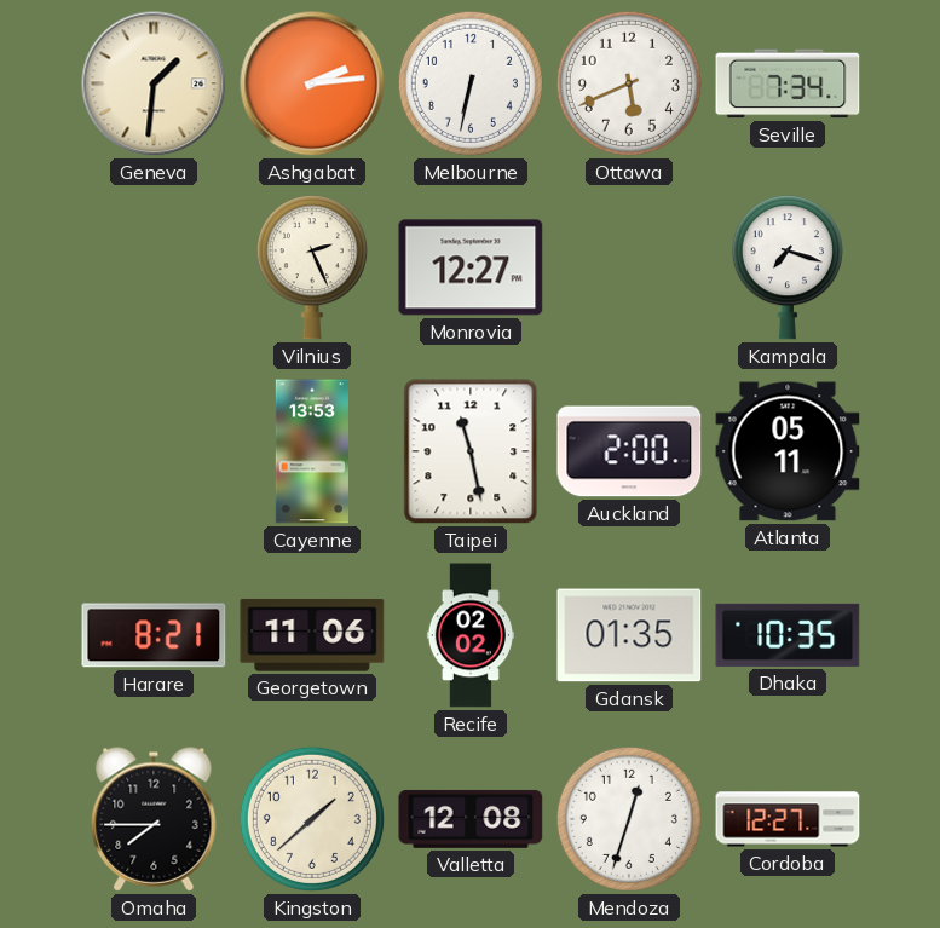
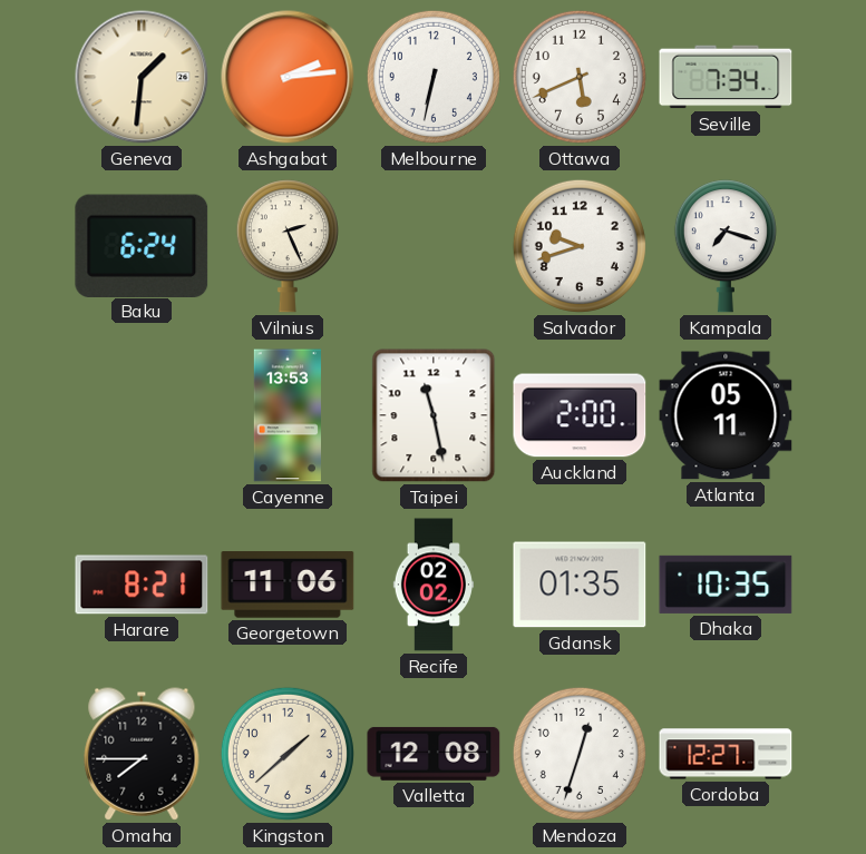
Baku: none -> 6:24
Monrovia: 12:27 -> none
Salvador: none -> 9:42
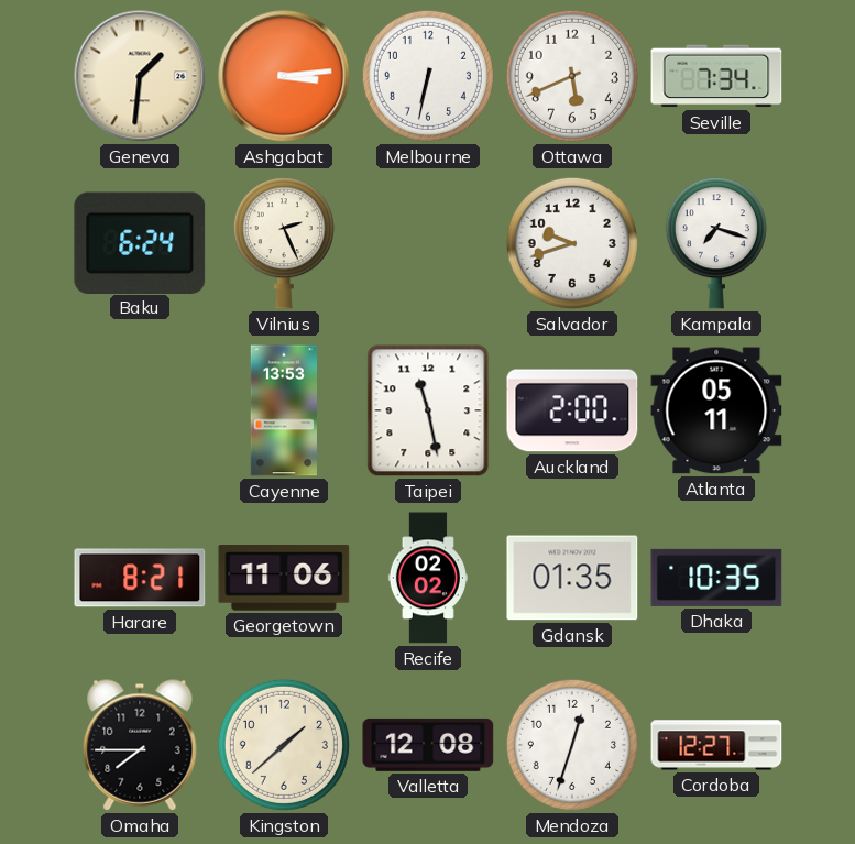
Ashgabat: 2:14 -> 3:14
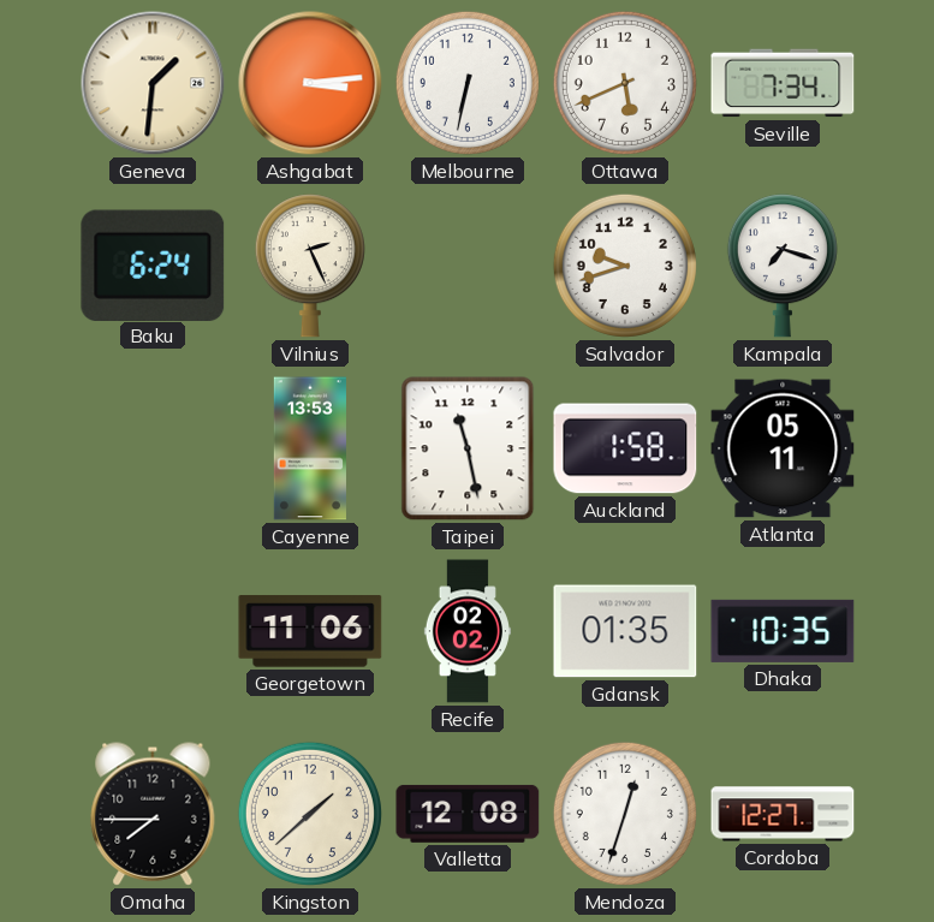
Auckland: 2:00 -> 1:58
Harare: 8:21 -> none
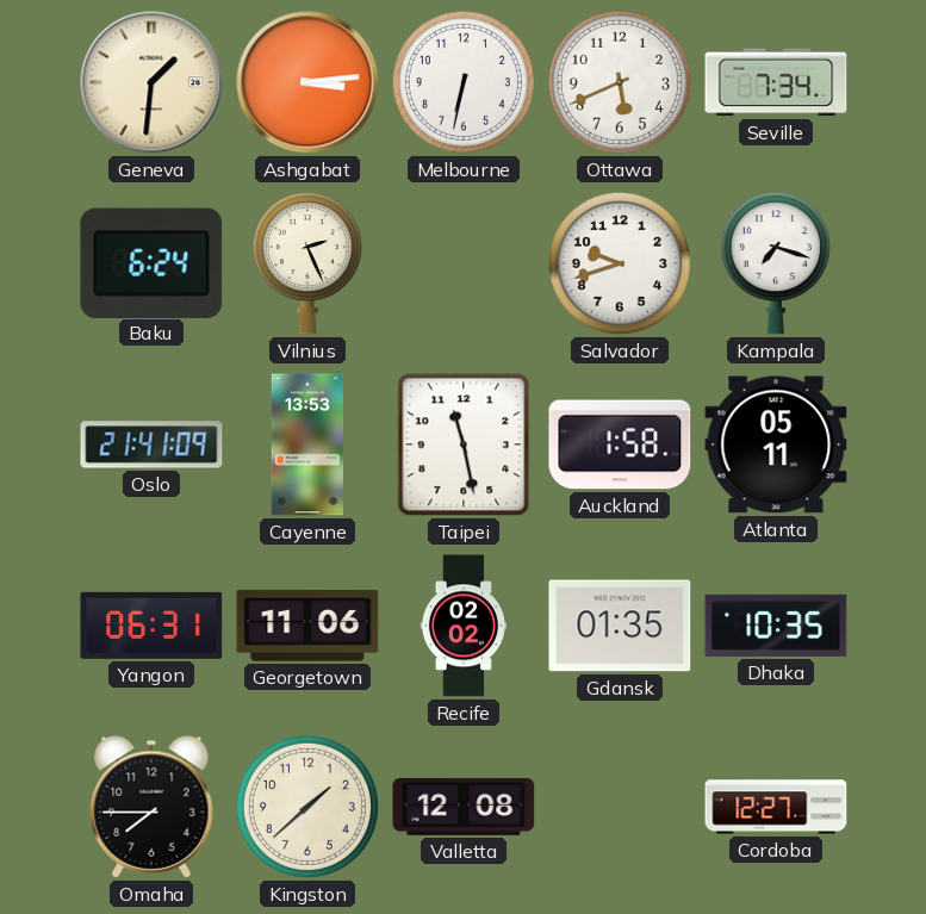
Oslo: none -> 21:41
Yangon: none -> 06:31
Mendoza: 12:33 -> none
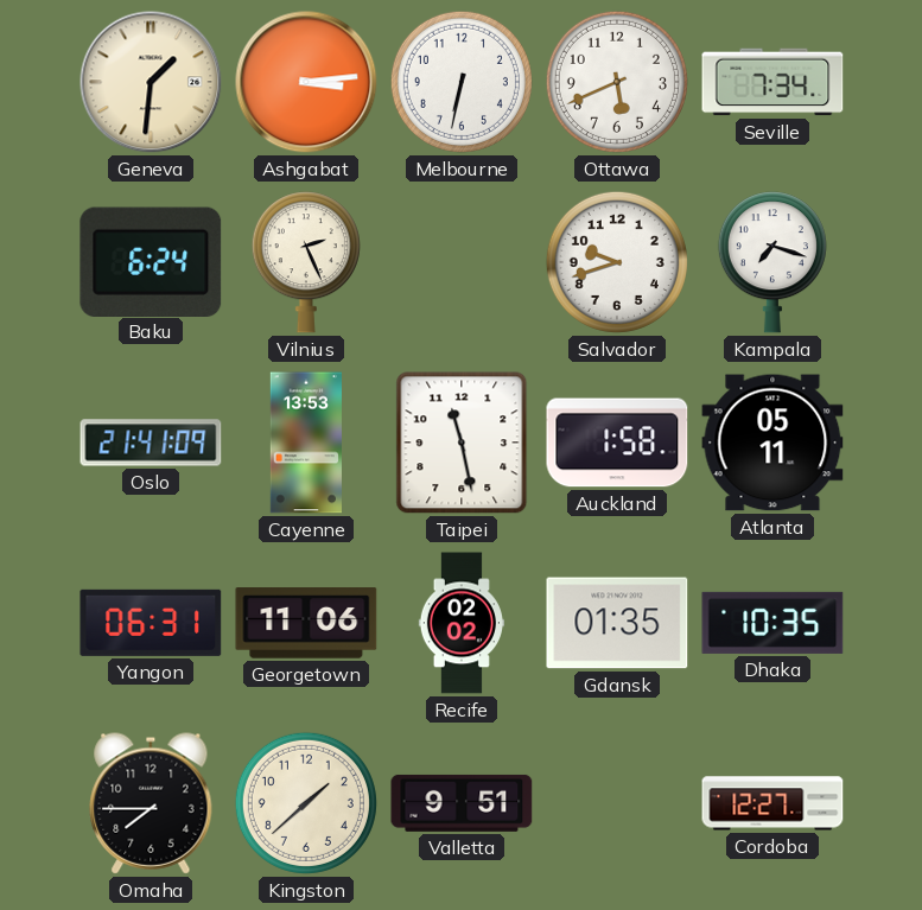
Valletta: 12:08 -> 9:51
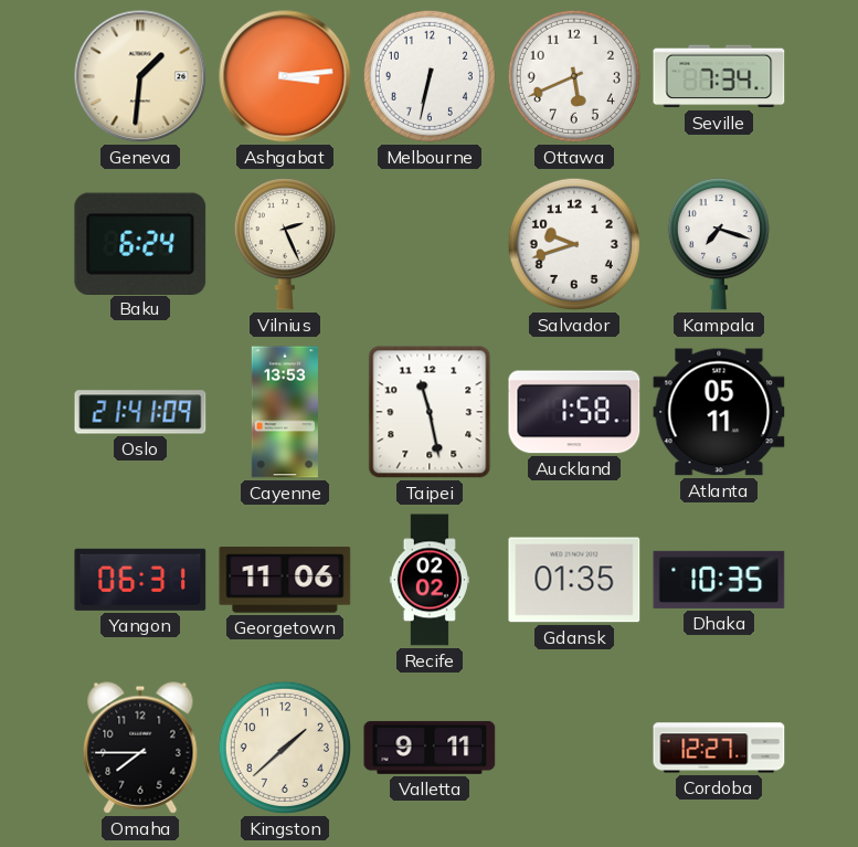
Valletta: 9:51 -> 9:11
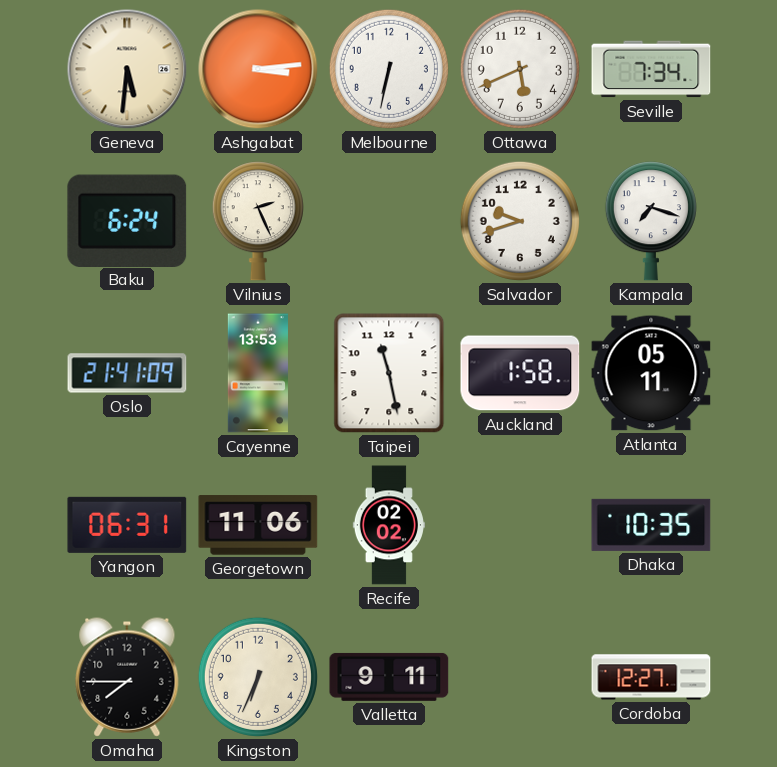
Geneva: 1:31 -> 5:31
Gdansk: 01:35 -> none
Kingston: 1:38 -> 6:34
